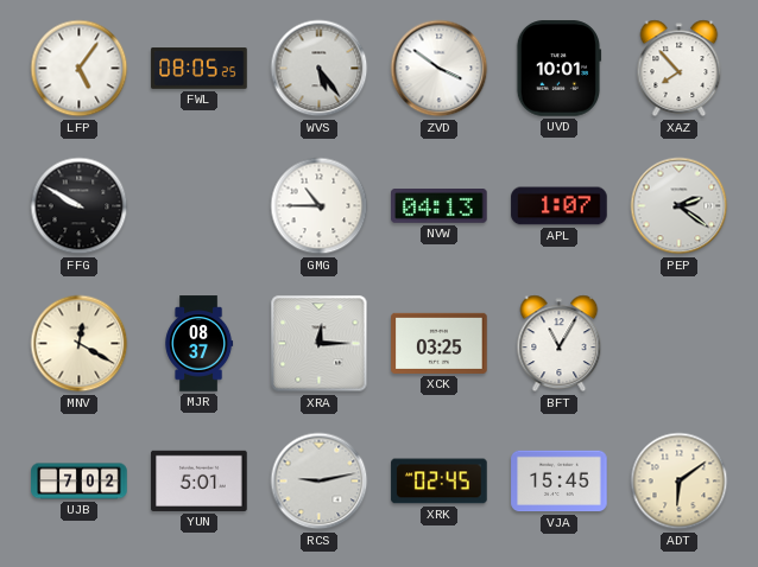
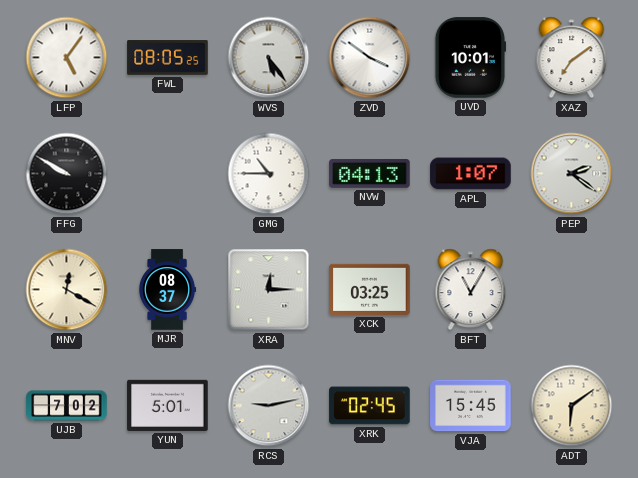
XAZ: 7:53 -> 7:09
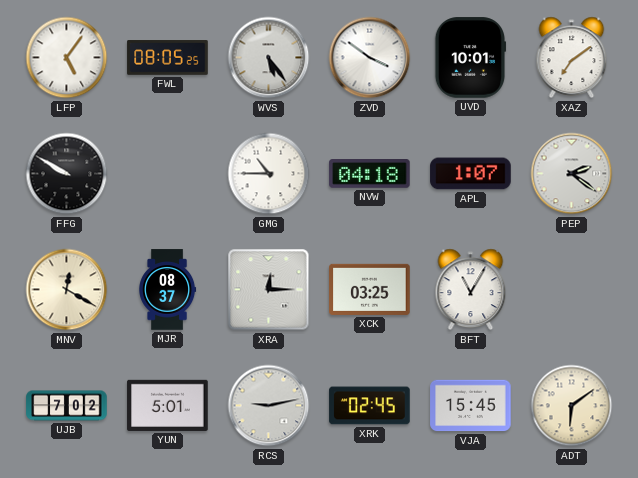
NVW: 04:13 -> 04:18
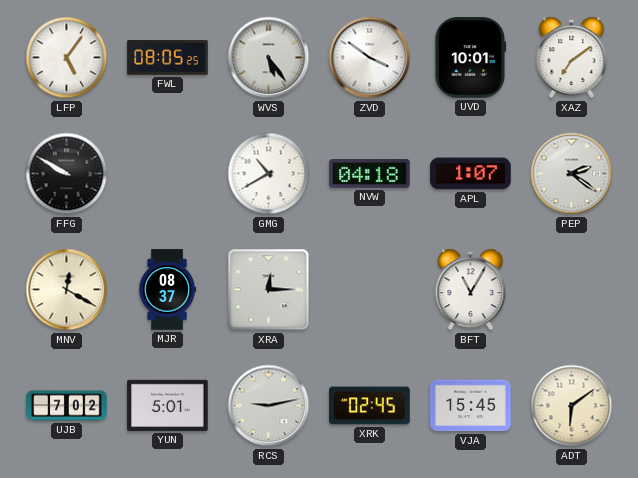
GMG: 10:45 -> 10:40
XCK: 03:25 -> none
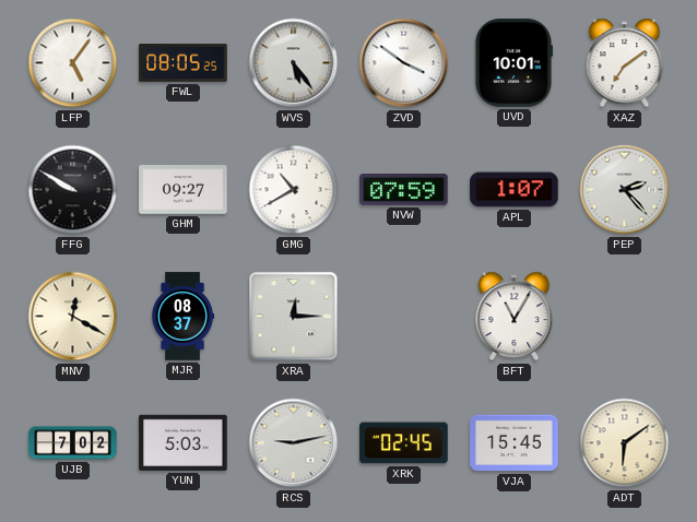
GHM: none -> 09:27
NVW: 04:18 -> 07:59
PEP: 2:21 -> 2:23
YUN: 5:01 -> 5:03
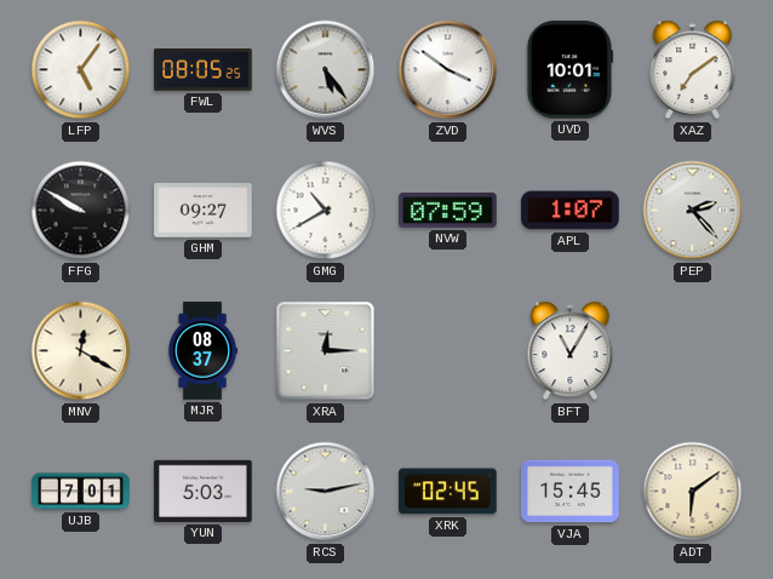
UJB: 7:02 -> 7:01
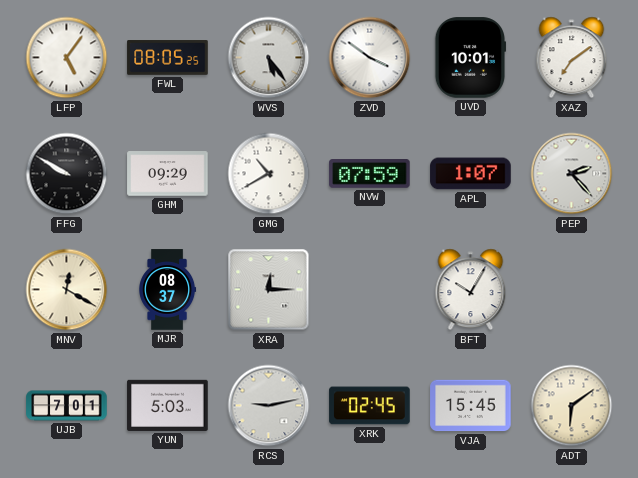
GHM: 09:27 -> 09:29
BFT: 11:05 -> 10:05
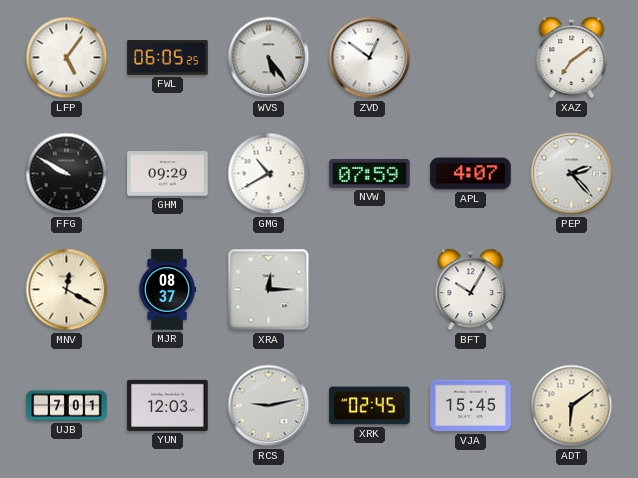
FWL: 08:05 -> 06:05
ZVD: 3:51 -> 12:51
UVD: 10:01 -> none
APL: 1:07 -> 4:07
YUN: 5:03 -> 12:03
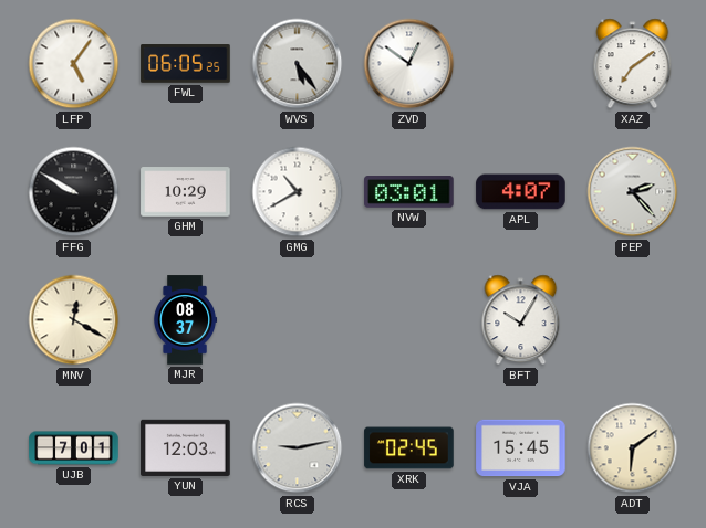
GHM: 09:29 -> 10:29
NVW: 07:59 -> 03:01
XRA: 12:15 -> none
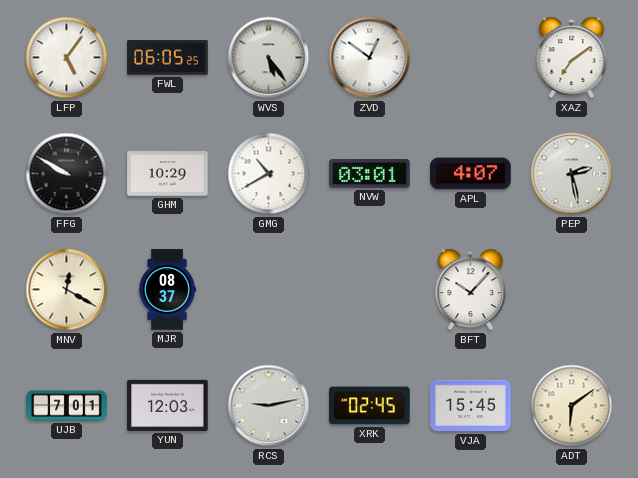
PEP: 2:23 -> 2:28
BFT: 10:05 -> 10:07
